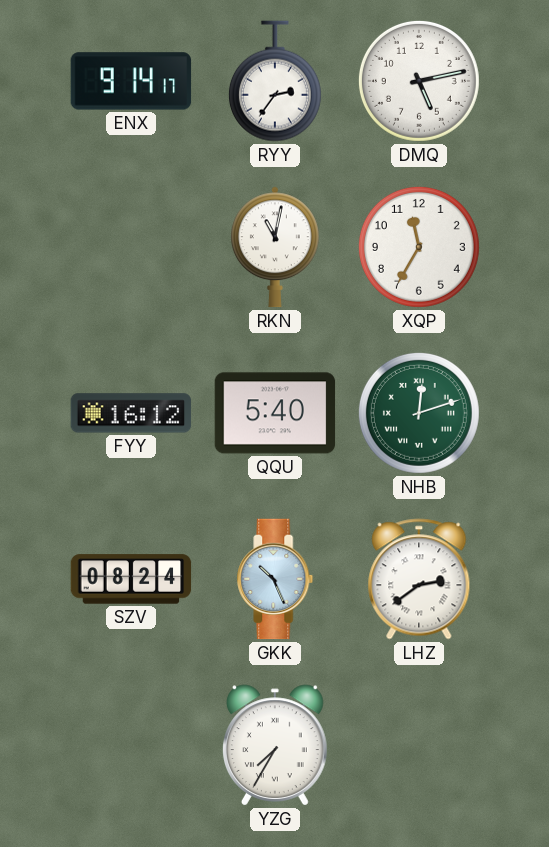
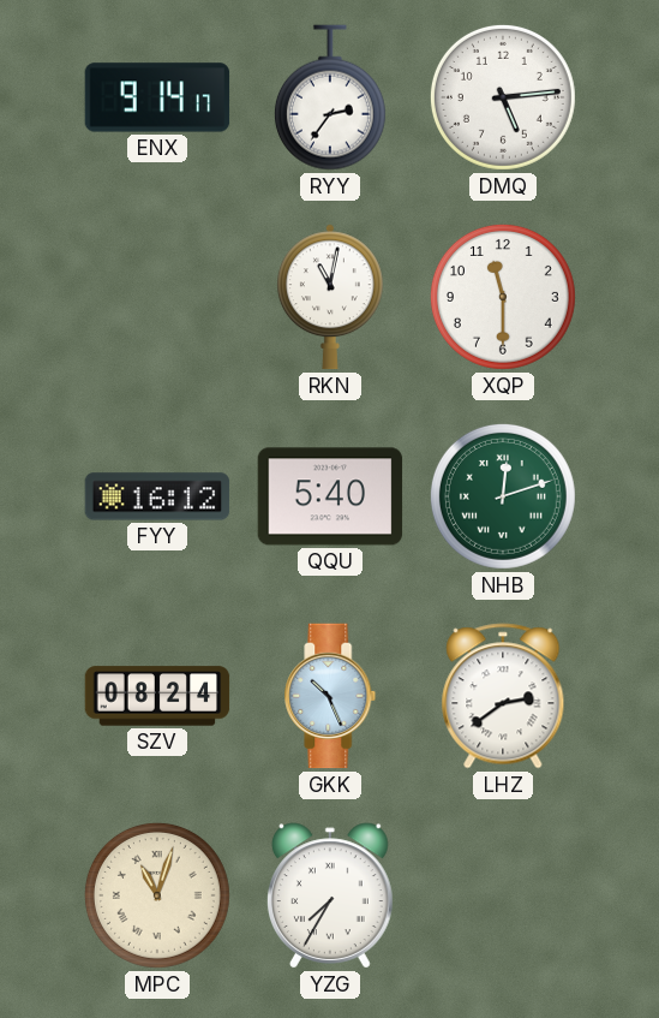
DMQ: 5:13 -> 5:14
XQP: 11:35 -> 11:30
MPC: none -> 11:03
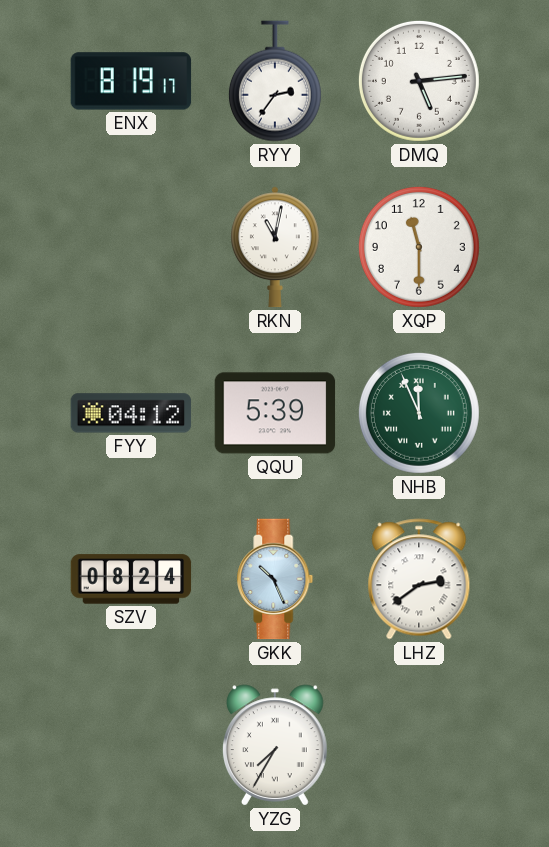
ENX: 9:14 -> 8:19
FYY: 16:12 -> 04:12
QQU: 5:40 -> 5:39
NHB: 12:12 -> 11:56
MPC: 11:03 -> none
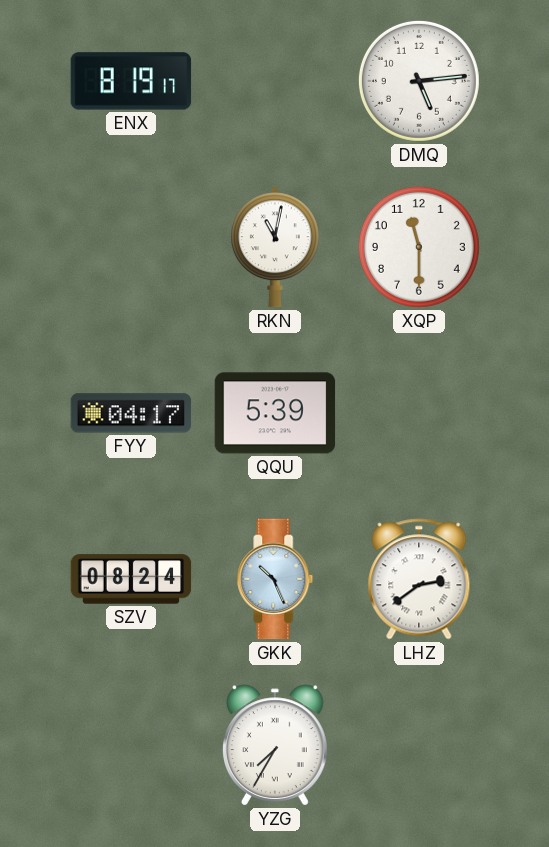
RYY: 2:36 -> none
FYY: 04:12 -> 04:17
NHB: 11:56 -> none
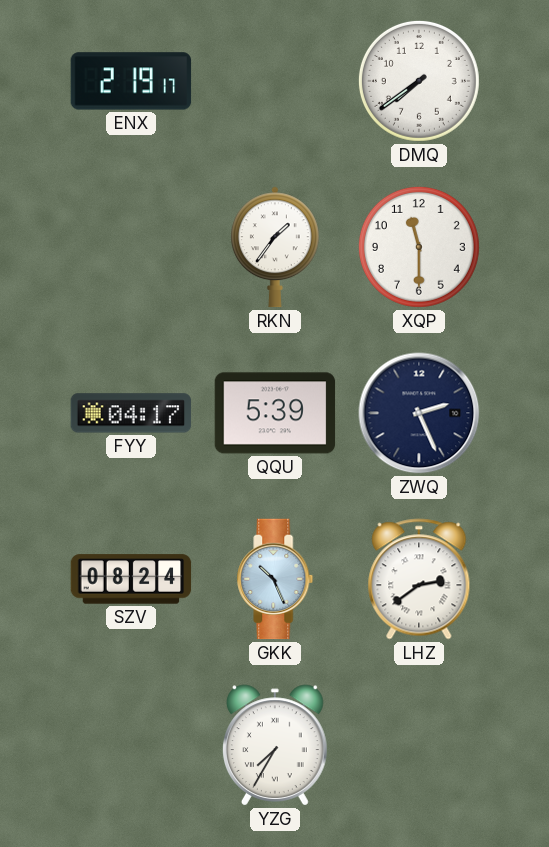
ENX: 8:19 -> 2:19
DMQ: 5:14 -> 7:39
RKN: 11:02 -> 1:36
ZWQ: none -> 2:26
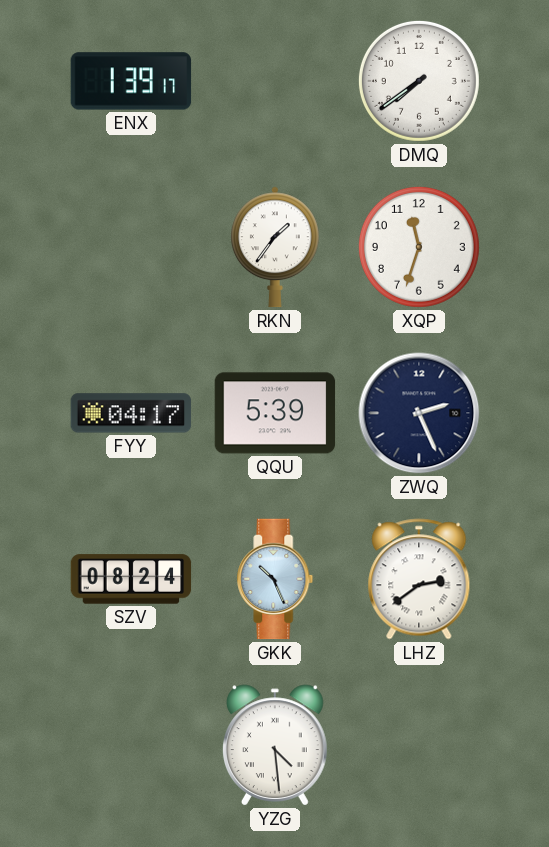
ENX: 2:19 -> 1:39
XQP: 11:30 -> 11:33
YZG: 7:35 -> 4:29
